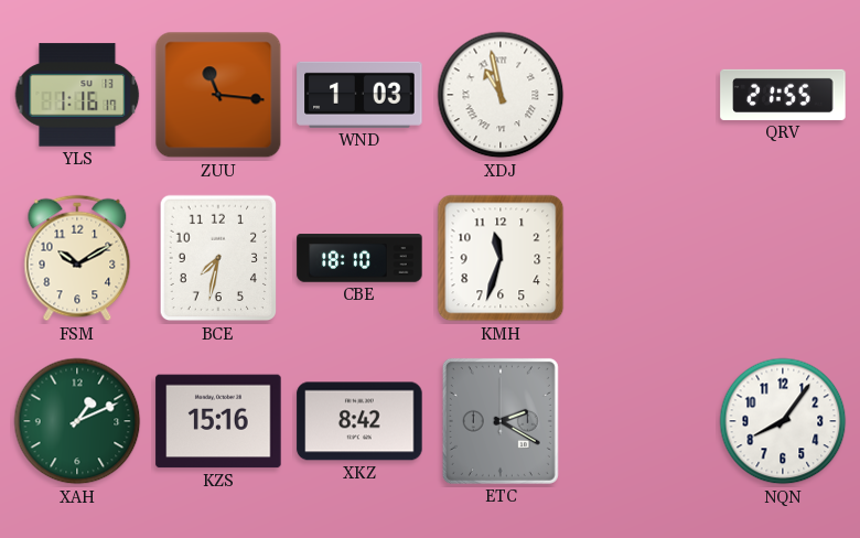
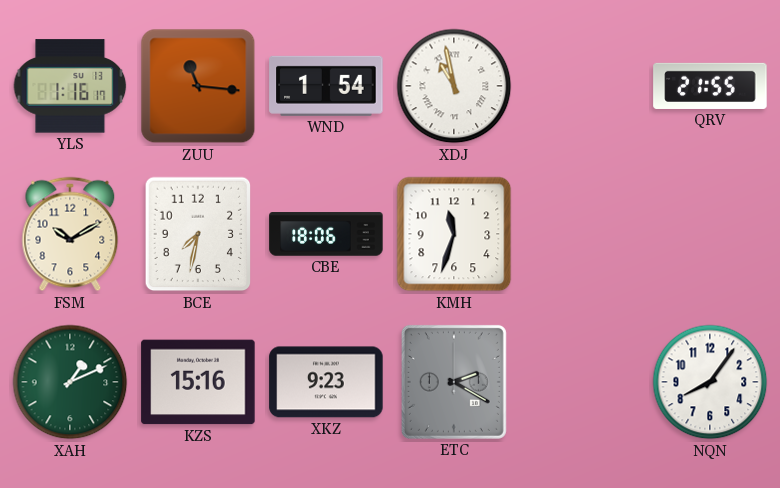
WND: 1:03 -> 1:54
CBE: 18:10 -> 18:06
XKZ: 8:42 -> 9:23
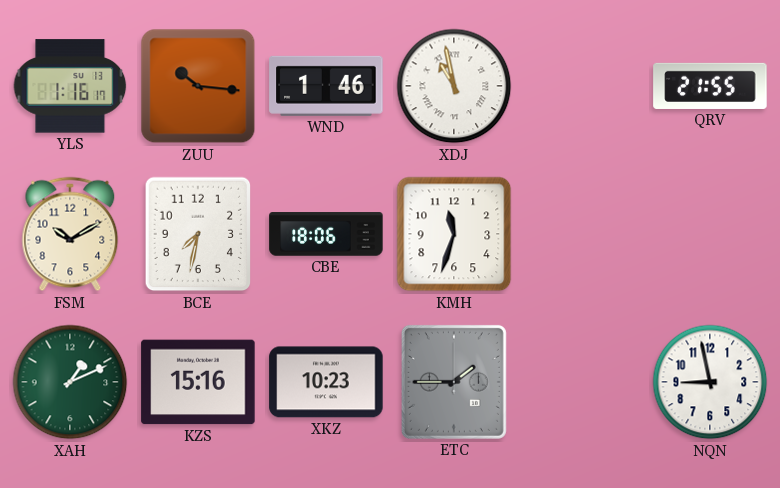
ZUU: 11:16 -> 10:16
WND: 1:54 -> 1:46
XKZ: 9:23 -> 10:23
ETC: 2:20 -> 1:45
NQN: 8:06 -> 8:58
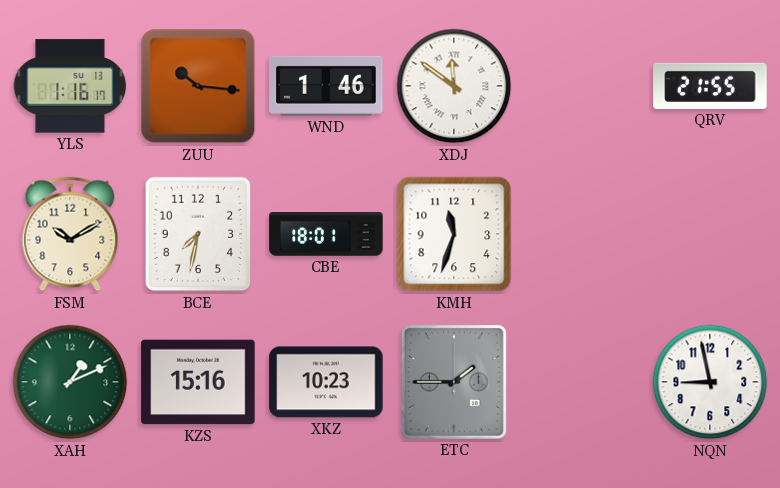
XDJ: 10:58 -> 11:51
CBE: 18:06 -> 18:01
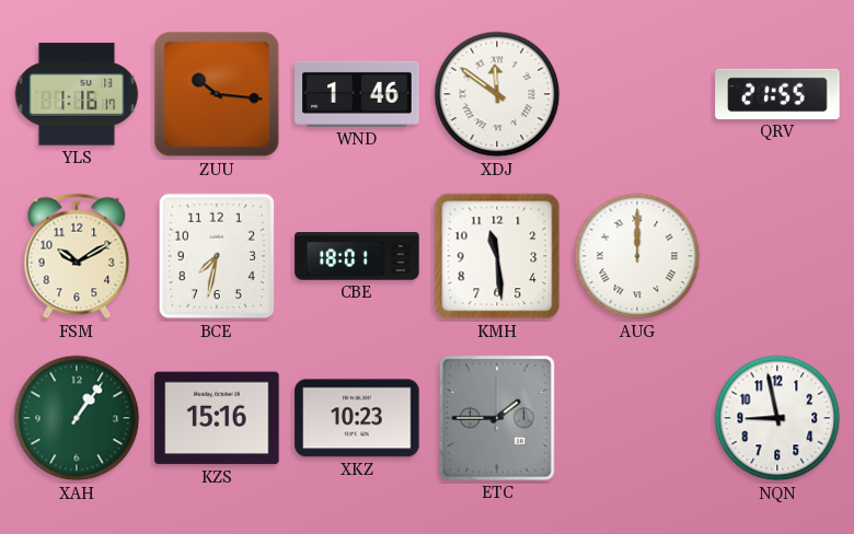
KMH: 11:33 -> 11:29
AUG: none -> 12:00
XAH: 1:11 -> 1:06
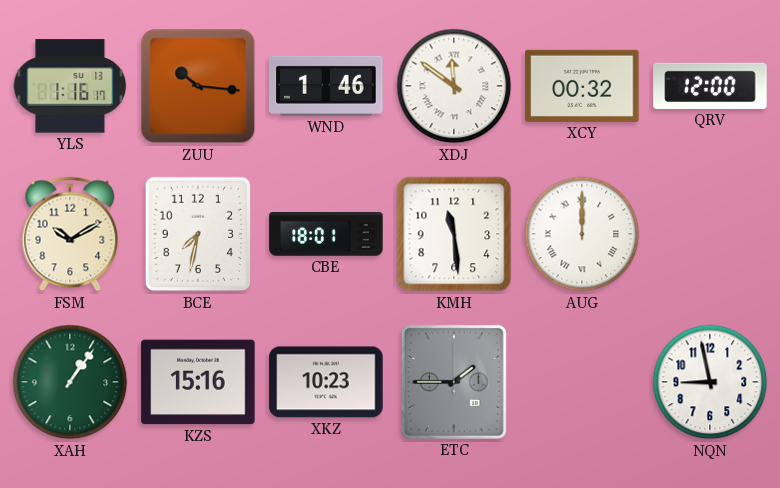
XCY: none -> 00:32
QRV: 21:55 -> 12:00
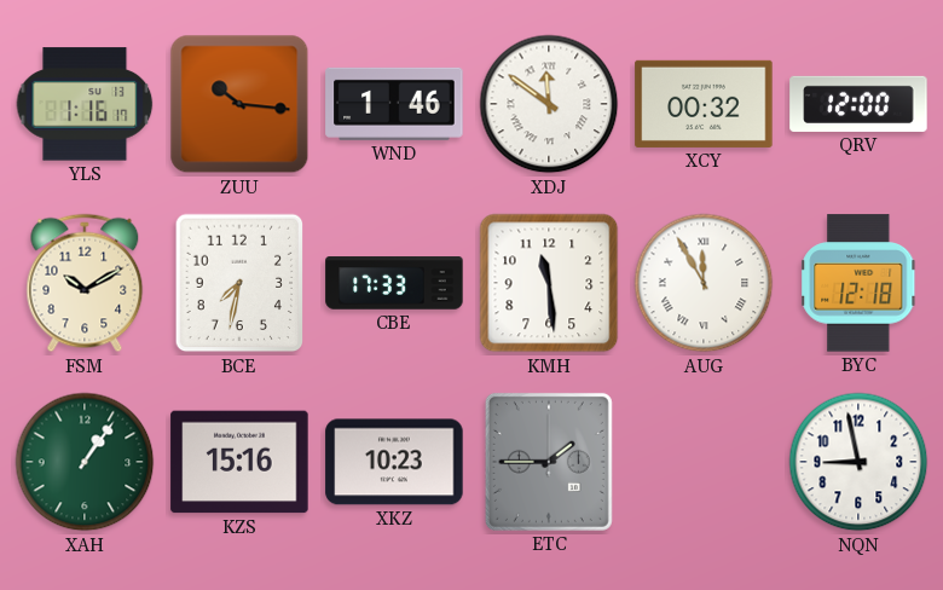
CBE: 18:01 -> 17:33
AUG: 12:00 -> 11:55
BYC: none -> 12:18
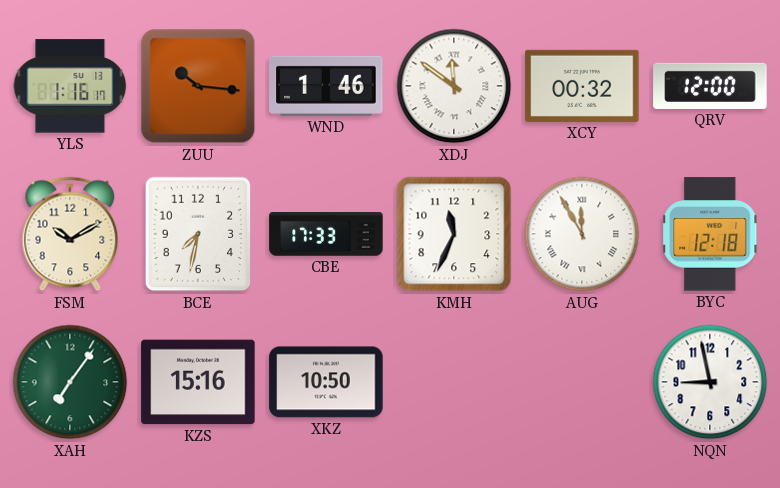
KMH: 11:29 -> 11:34
XAH: 1:06 -> 7:06
XKZ: 10:23 -> 10:50
ETC: 1:45 -> none
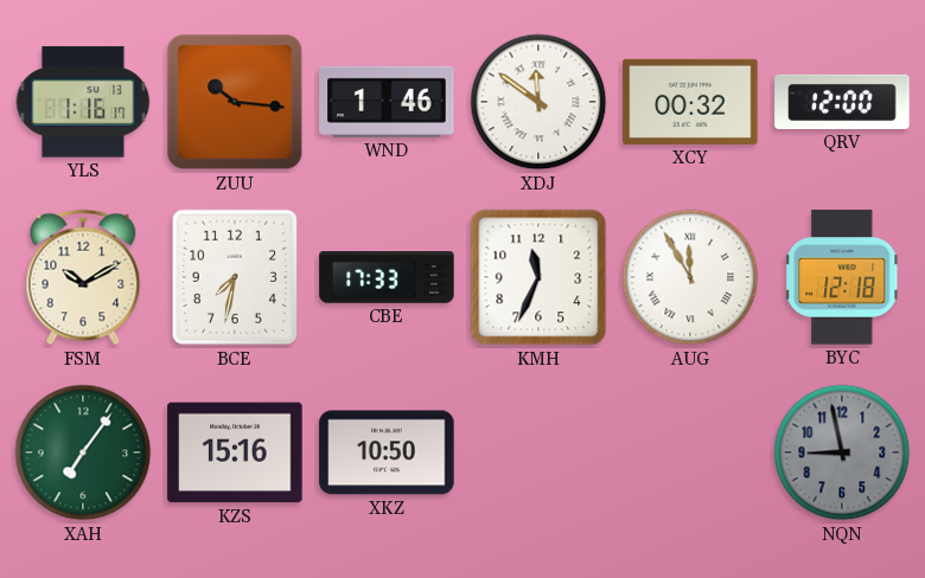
NQN dial: white -> grey
